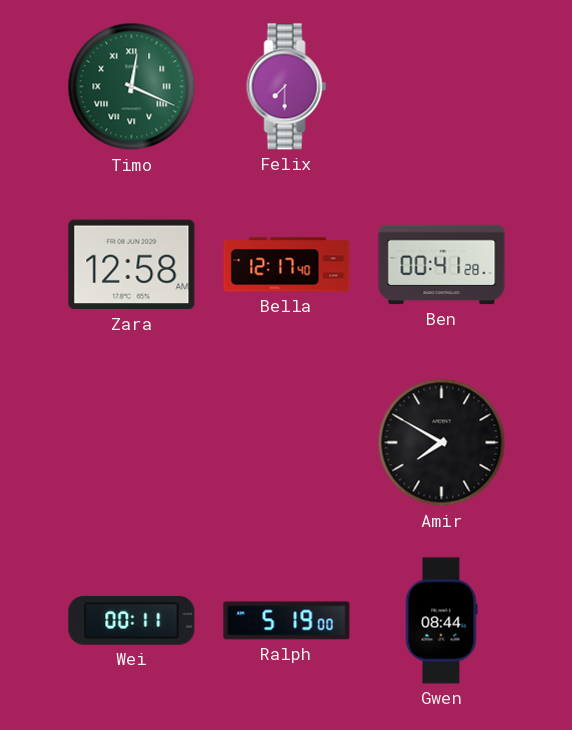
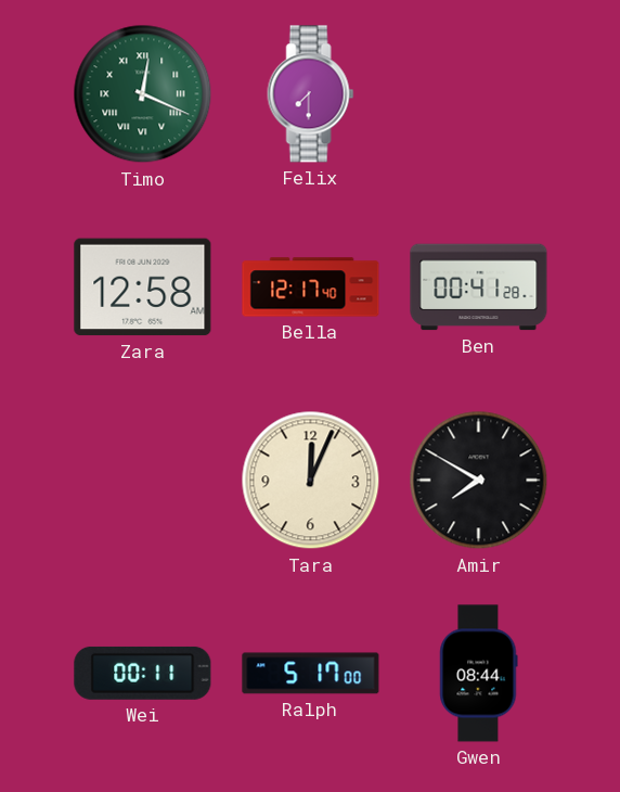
Tara: none -> 12:04
Ralph: 5:19 -> 5:17
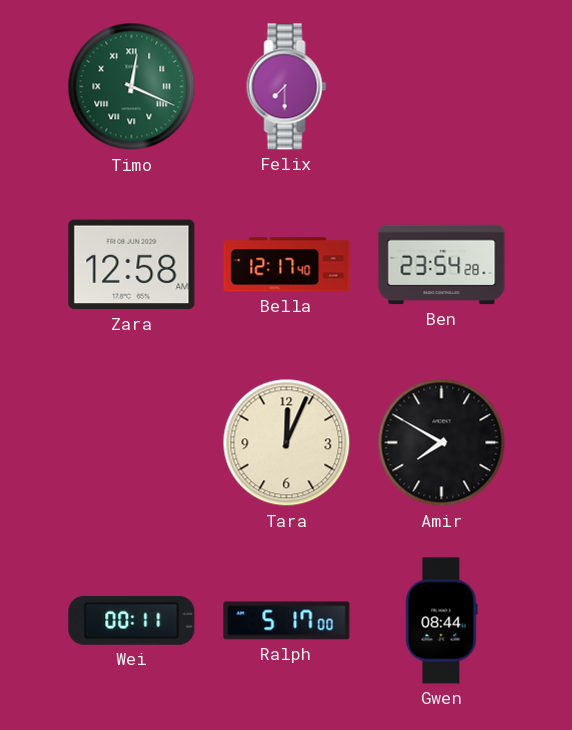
Ben: 00:41 -> 23:54
